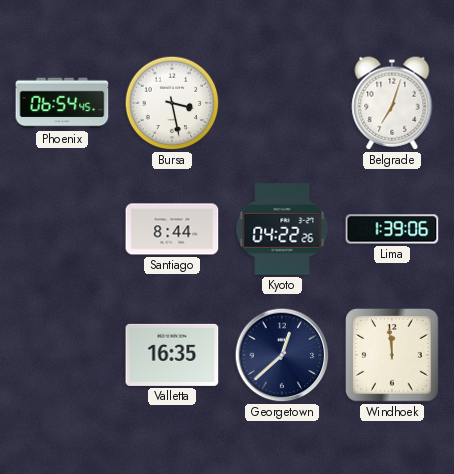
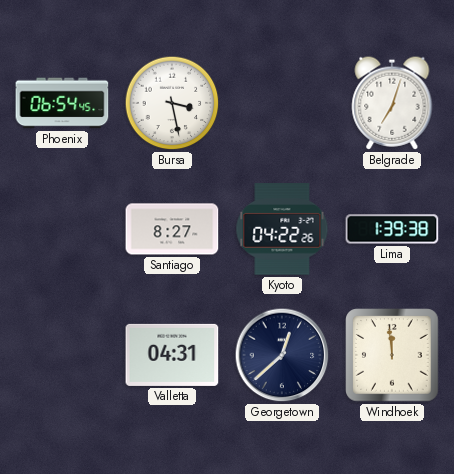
Santiago: 8:44 -> 8:27
Lima: 1:39:06 -> 1:39:38
Valletta: 16:35 -> 04:31
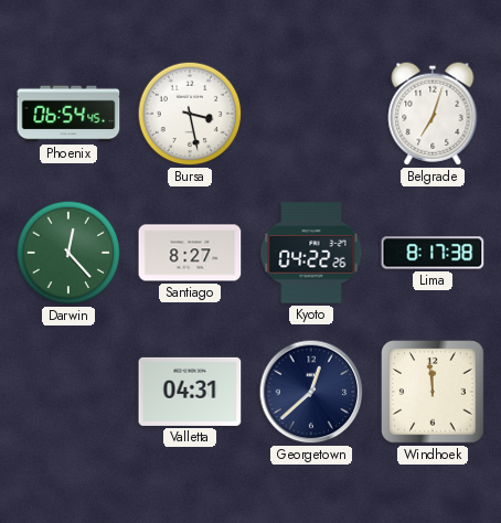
Darwin: none -> 12:23
Lima: 1:39 -> 8:17
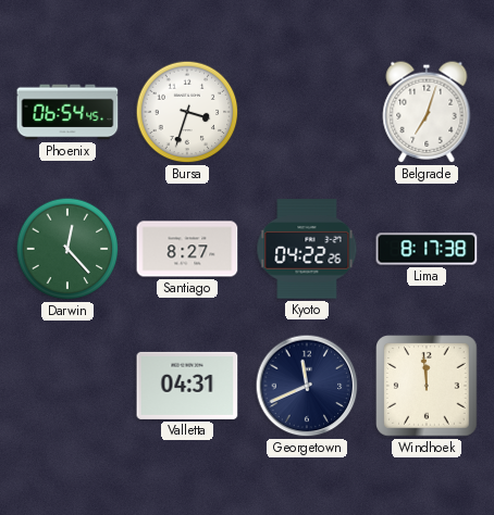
Bursa: 3:28 -> 3:33
Georgetown: 12:38 -> 11:41
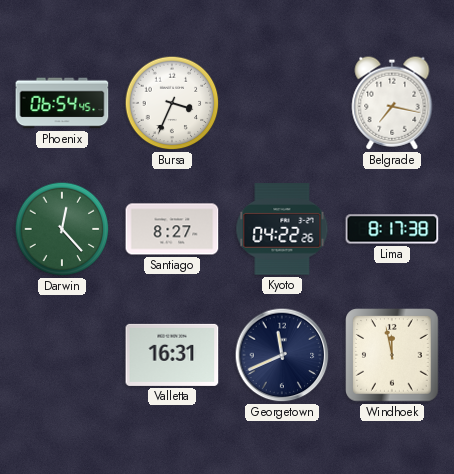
Bursa: 3:33 -> 3:34
Belgrade: 7:03 -> 7:17
Valletta: 04:31 -> 16:31
Windhoek: 11:59 -> 11:58
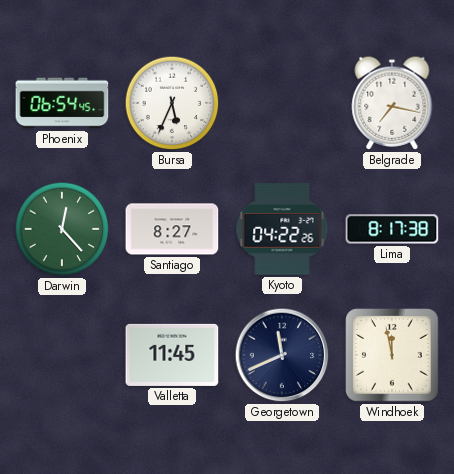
Bursa: 3:34 -> 5:34
Valletta: 16:31 -> 11:45
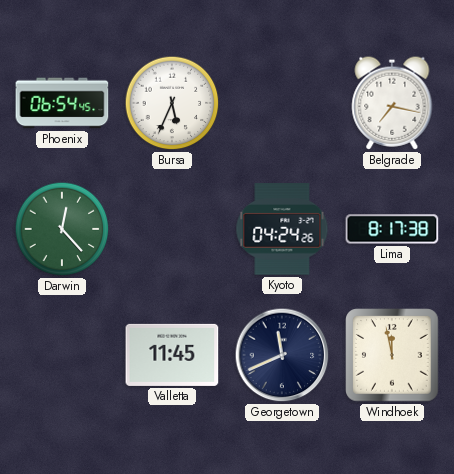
Santiago: 8:27 -> none
Kyoto: 04:22 -> 04:24
